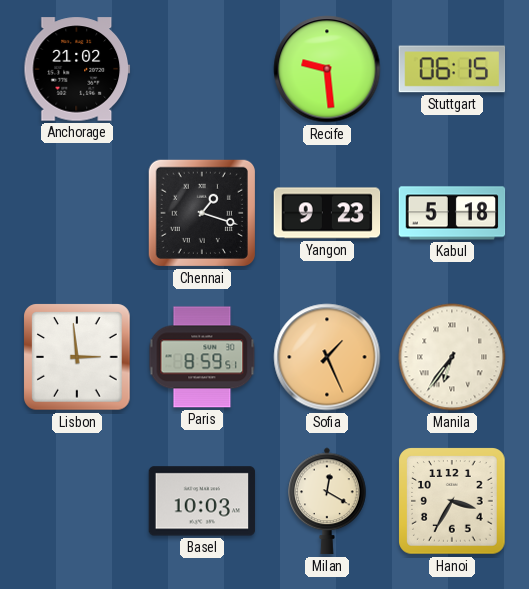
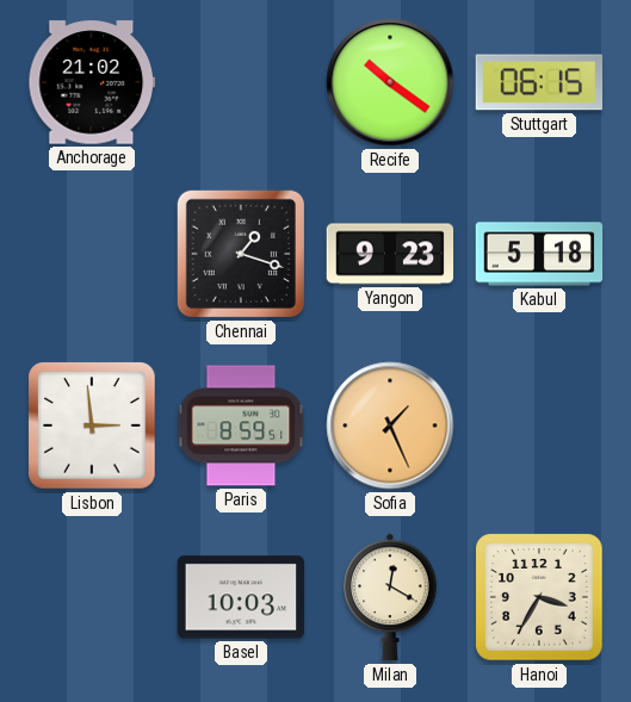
Recife: 9:29 -> 10:21
Manila: 6:36 -> none
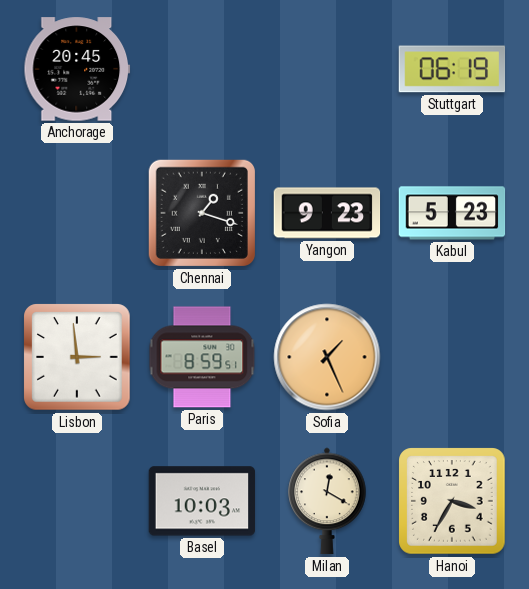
Anchorage: 21:02 -> 20:45
Recife: 10:21 -> none
Stuttgart: 06:15 -> 06:19
Kabul: 5:18 -> 5:23
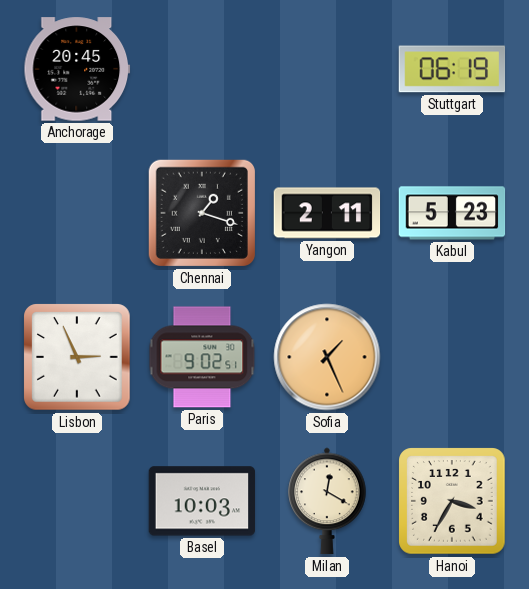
Yangon: 9:23 -> 2:11
Lisbon: 2:59 -> 2:56
Paris: 8:59 -> 9:02
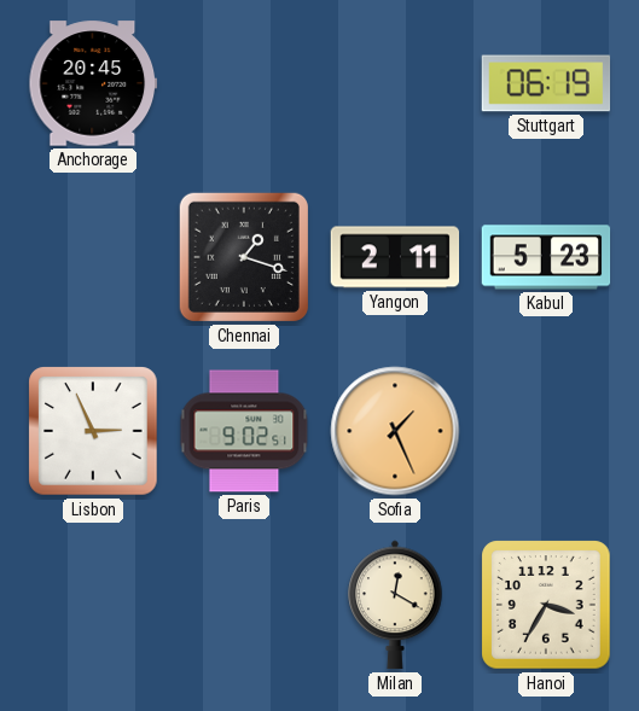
Basel: 10:03 -> none
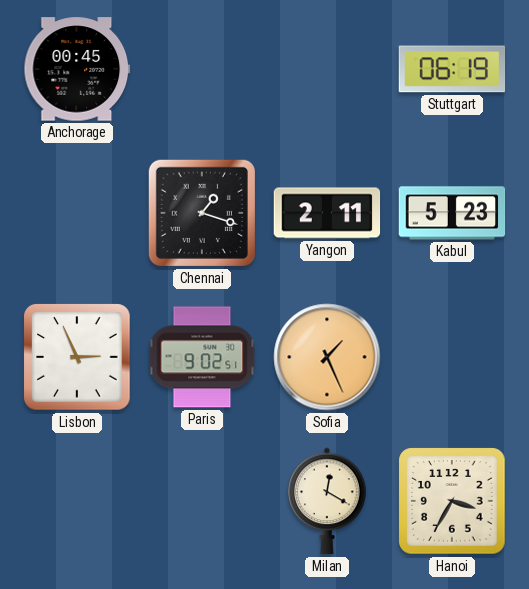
Anchorage: 20:45 -> 00:45
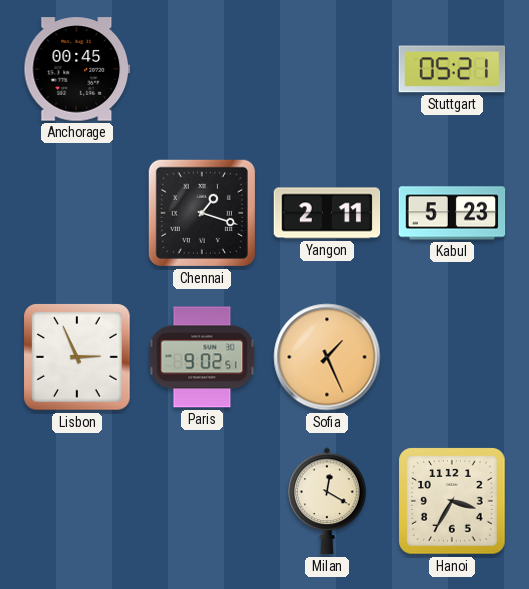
Stuttgart: 06:19 -> 05:21
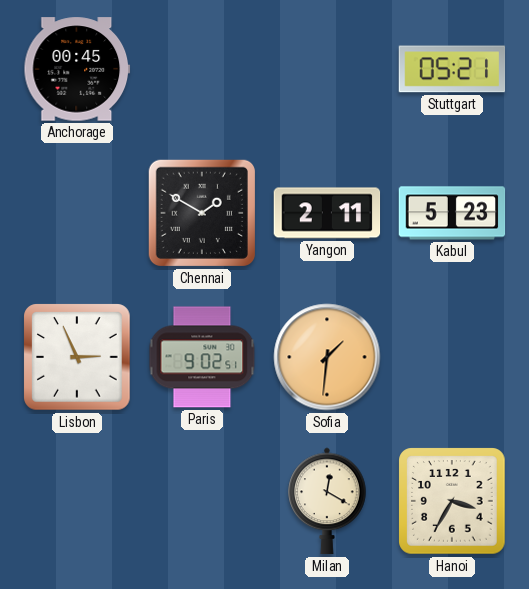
Chennai: 1:18 -> 1:50
Sofia: 1:26 -> 1:31
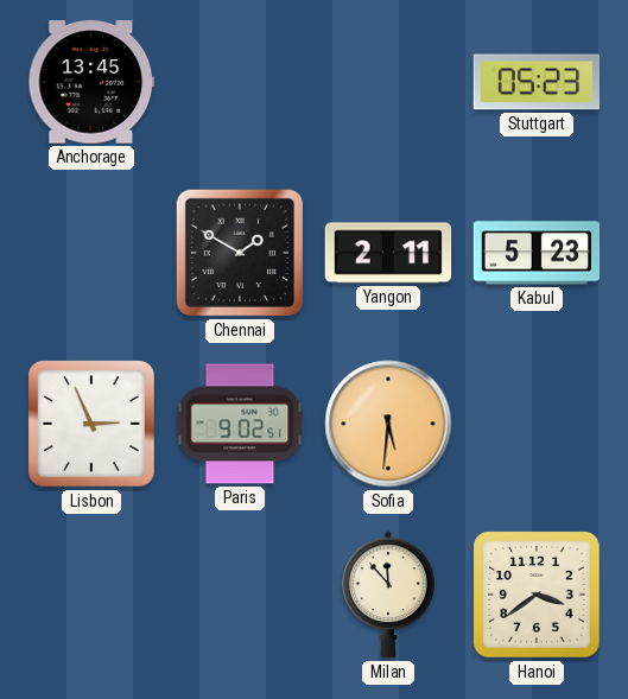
Anchorage: 00:45 -> 13:45
Stuttgart: 05:21 -> 05:23
Sofia: 1:31 -> 5:31
Milan: 12:20 -> 11:53
Hanoi: 3:35 -> 3:39
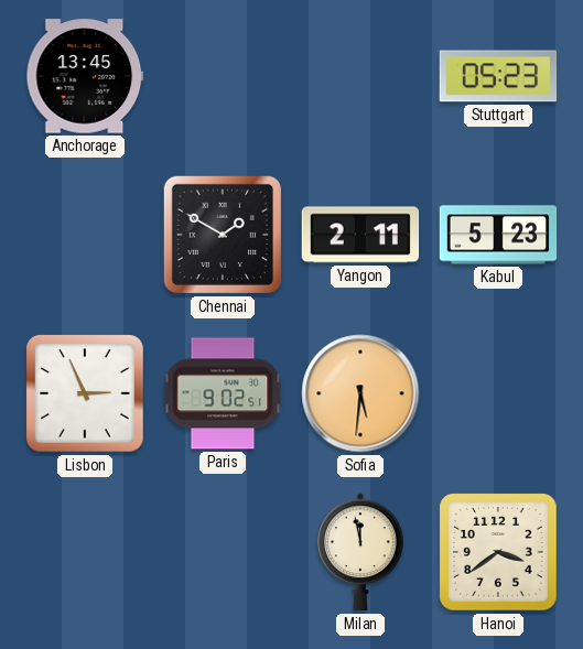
Milan: 11:53 -> 11:58
